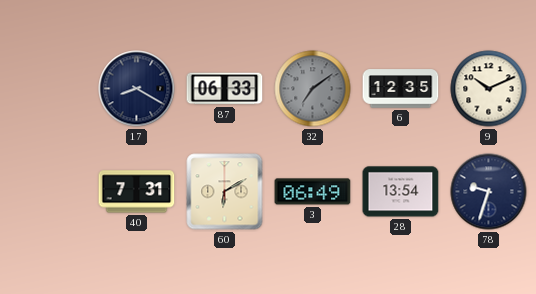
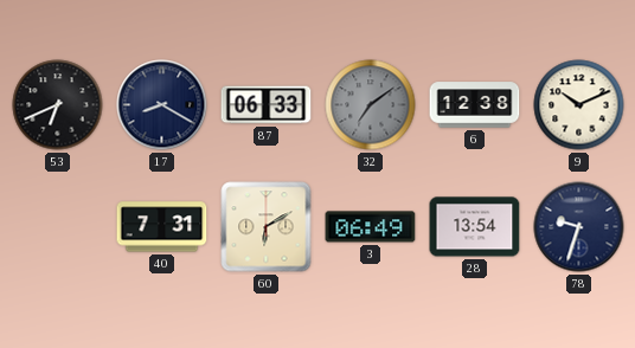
53: none -> 6:41
6: 12:35 -> 12:38
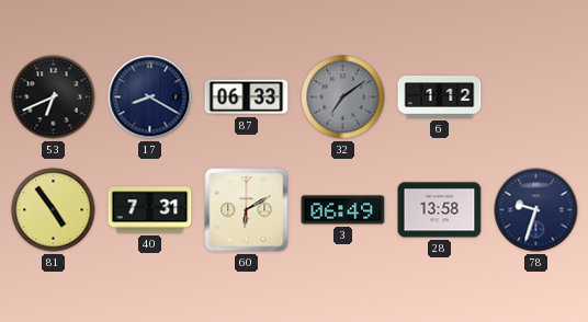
6: 12:38 -> 1:12
9: 10:11 -> none
81: none -> 4:54
28: 13:54 -> 13:58
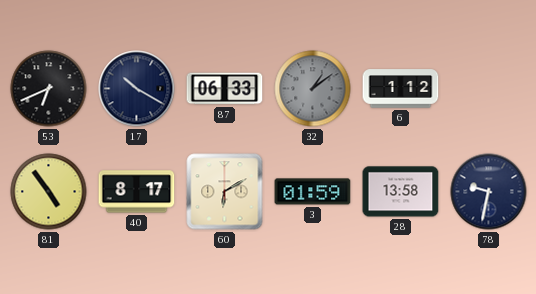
17: 8:20 -> 10:20
32: 7:09 -> 1:09
40: 7:31 -> 8:17
3: 06:49 -> 01:59
78: 9:33 -> 9:32
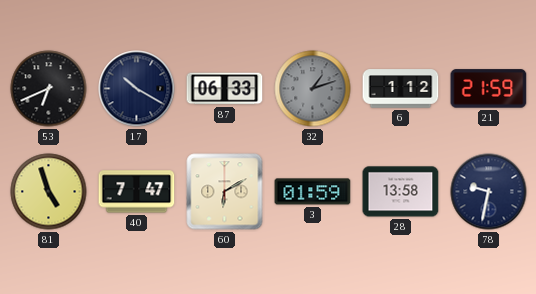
32: 1:09 -> 1:12
21: none -> 21:59
81: 4:54 -> 4:57
40: 8:17 -> 7:47
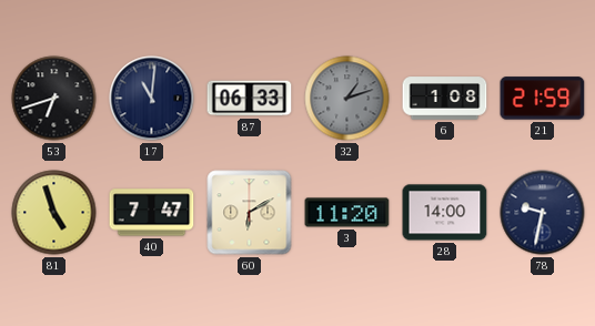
53: 6:41 -> 6:42
17: 10:20 -> 11:01
6: 1:12 -> 1:08
3: 01:59 -> 11:20
28: 13:58 -> 14:00
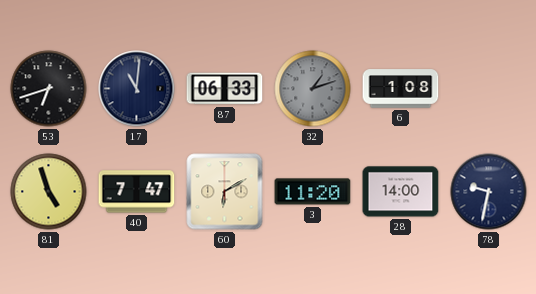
21: 21:59 -> none
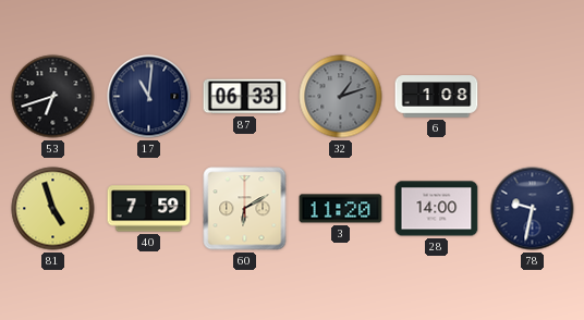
40: 7:47 -> 7:59
